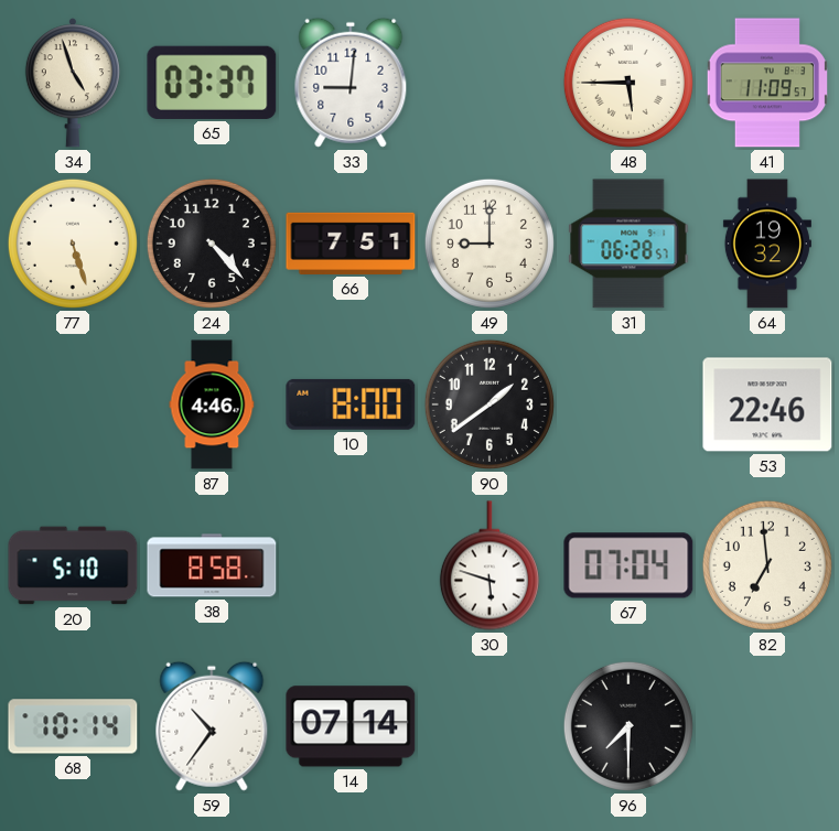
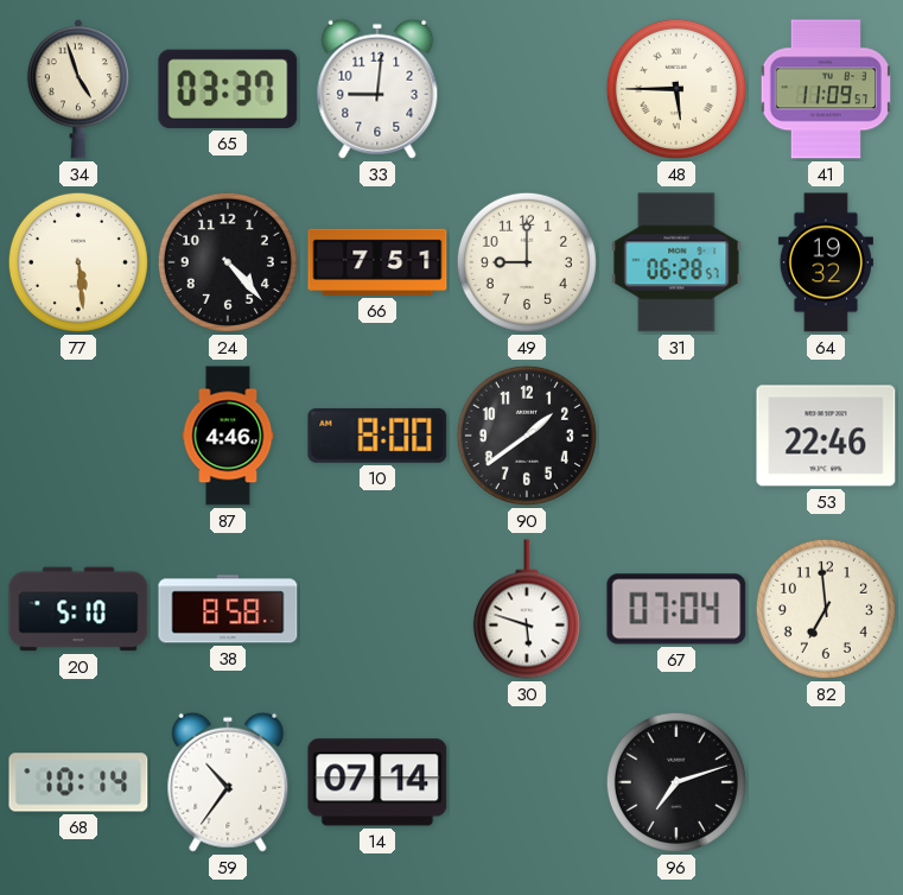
77: 5:27 -> 5:29
96: 7:30 -> 7:12
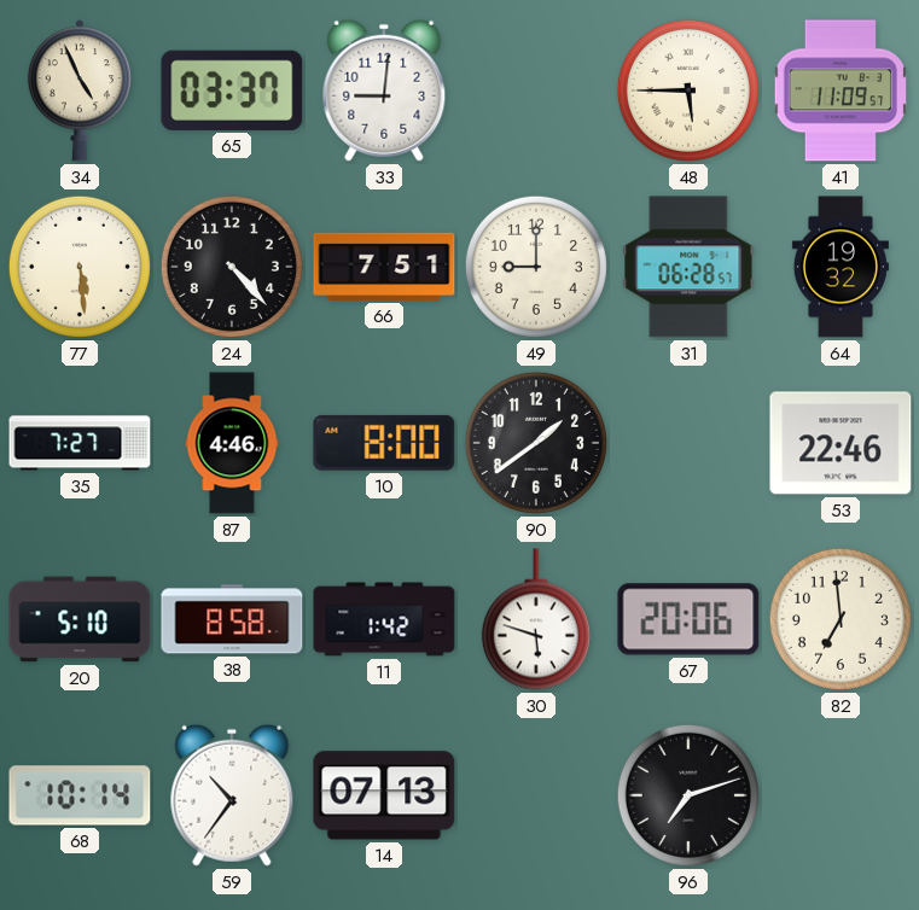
34: 4:57 -> 4:56
35: none -> 7:27
11: none -> 1:42
67: 07:04 -> 20:06
14: 07:14 -> 07:13
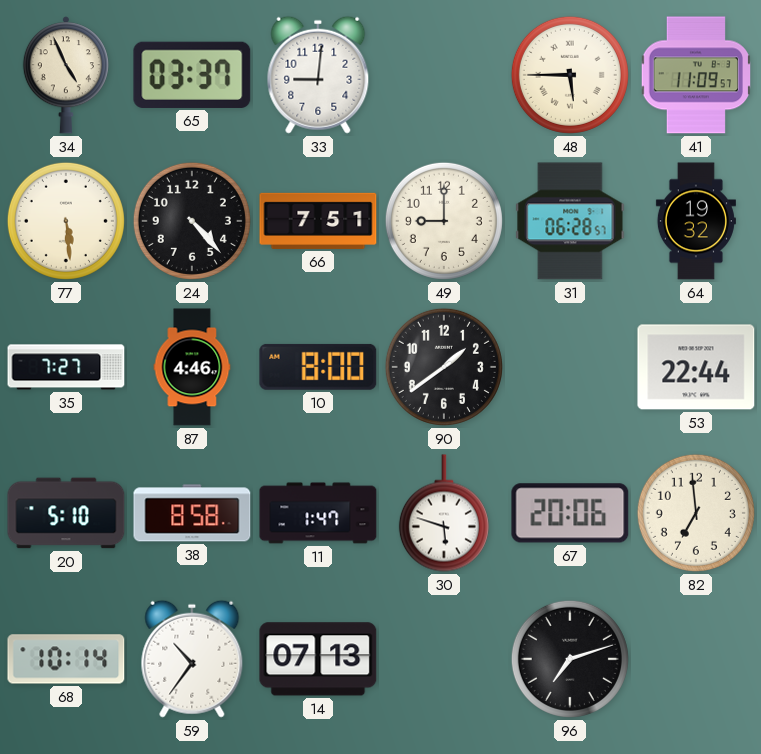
53: 22:46 -> 22:44
11: 1:42 -> 1:47
